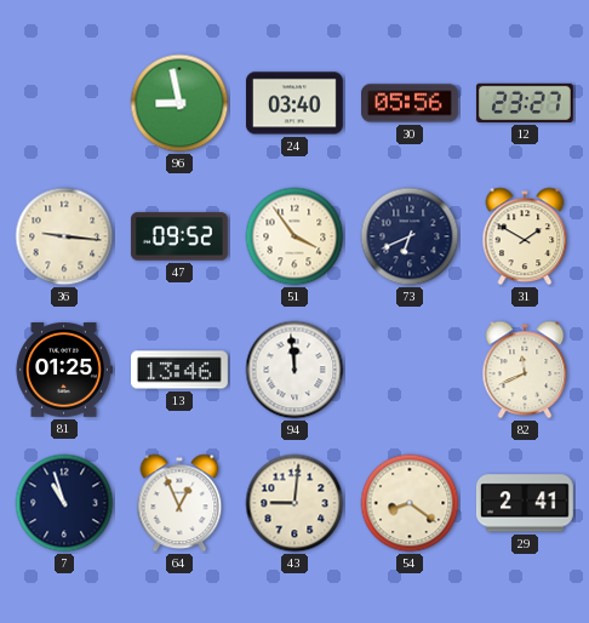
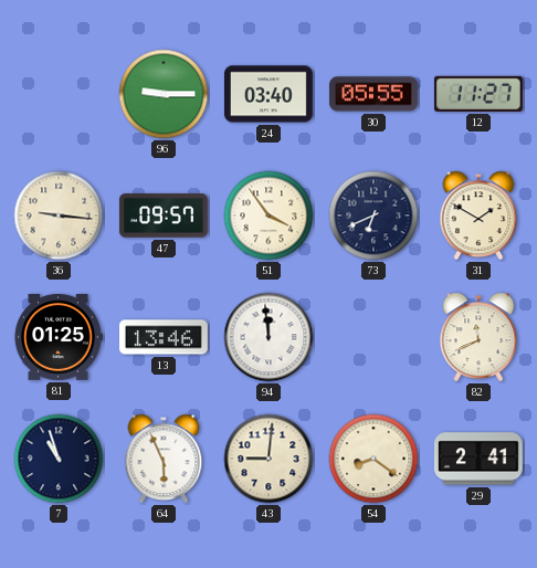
96: 8:58 -> 9:15
30: 05:56 -> 05:55
12: 23:27 -> 11:27
47: 09:52 -> 09:57
64: 12:56 -> 5:56
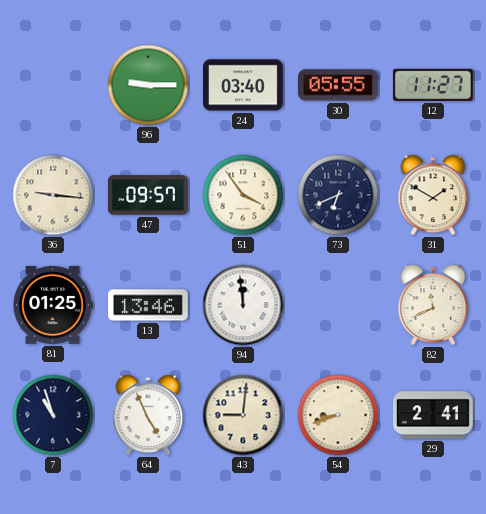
64: 5:56 -> 4:56
54: 8:21 -> 8:42
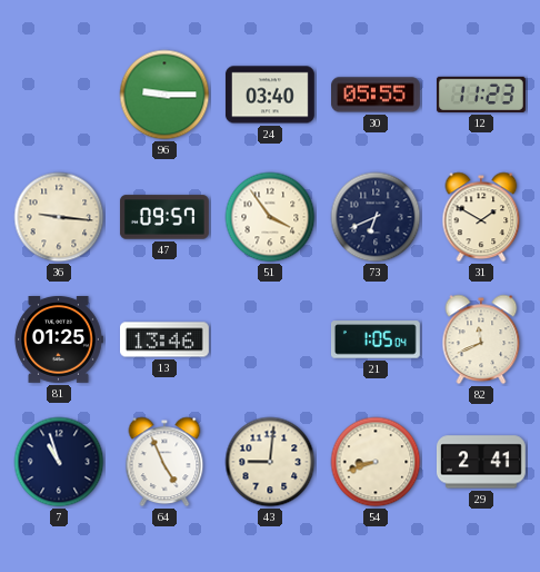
12: 11:27 -> 11:23
94: 11:59 -> none
21: none -> 1:05
